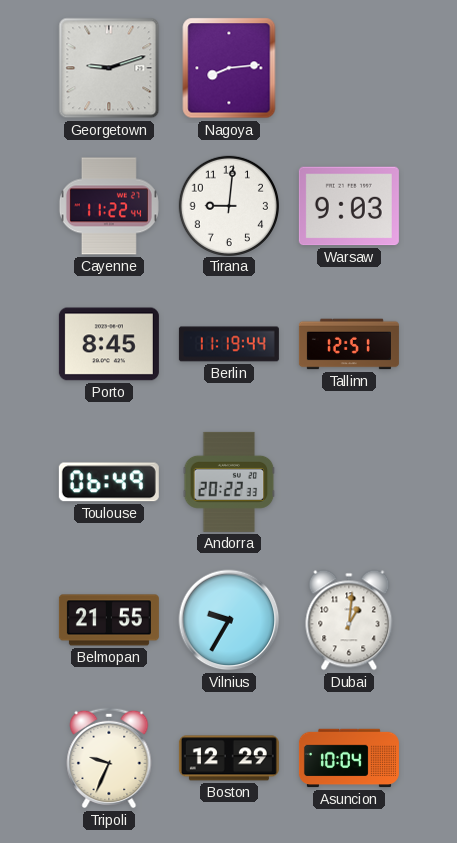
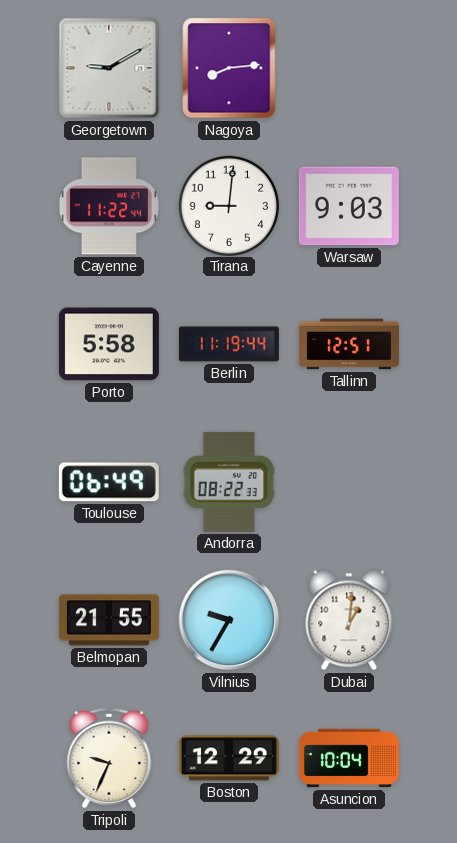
Georgetown: 9:12 -> 9:10
Porto: 8:45 -> 5:58
Andorra: 20:22 -> 08:22
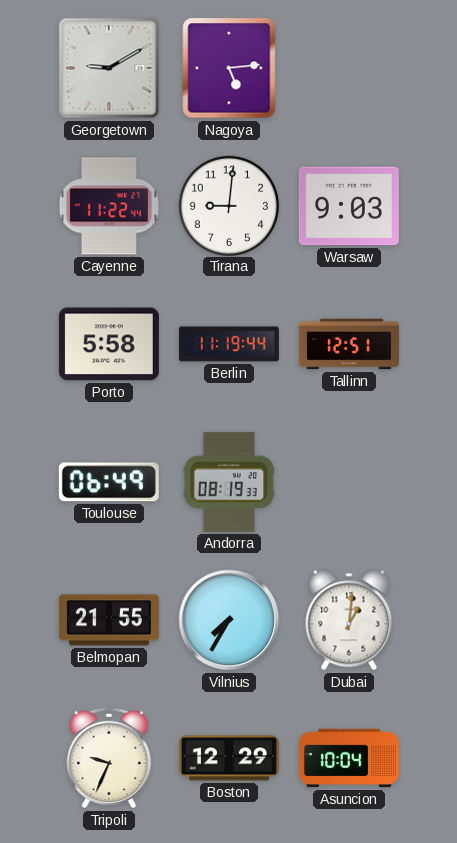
Nagoya: 8:14 -> 5:14
Andorra: 08:22 -> 08:19
Vilnius: 9:35 -> 7:35
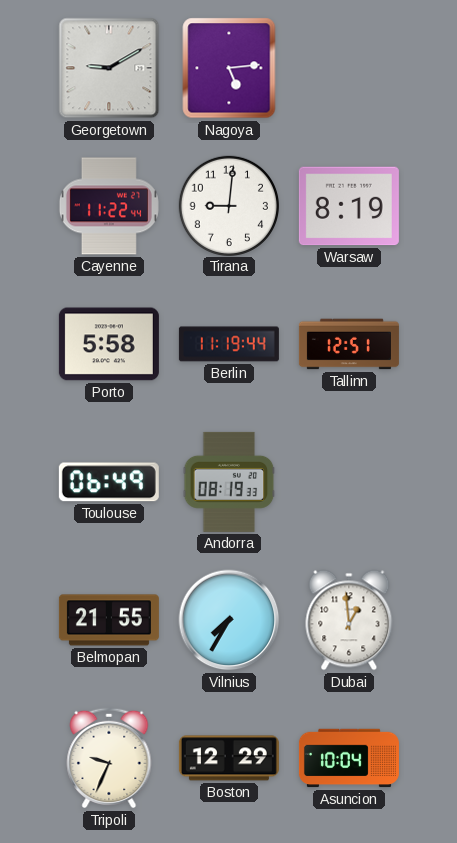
Warsaw: 9:03 -> 8:19
Dubai: 1:01 -> 12:59
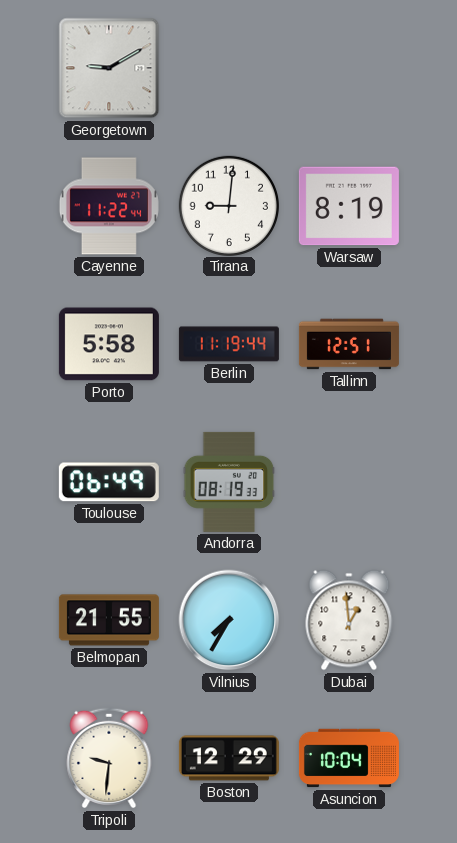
Nagoya: 5:14 -> none
Tripoli: 9:34 -> 9:31
